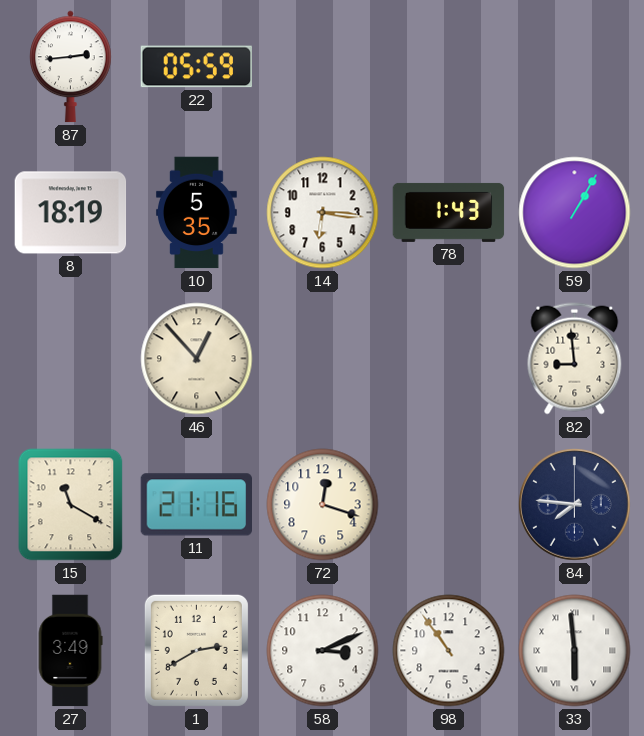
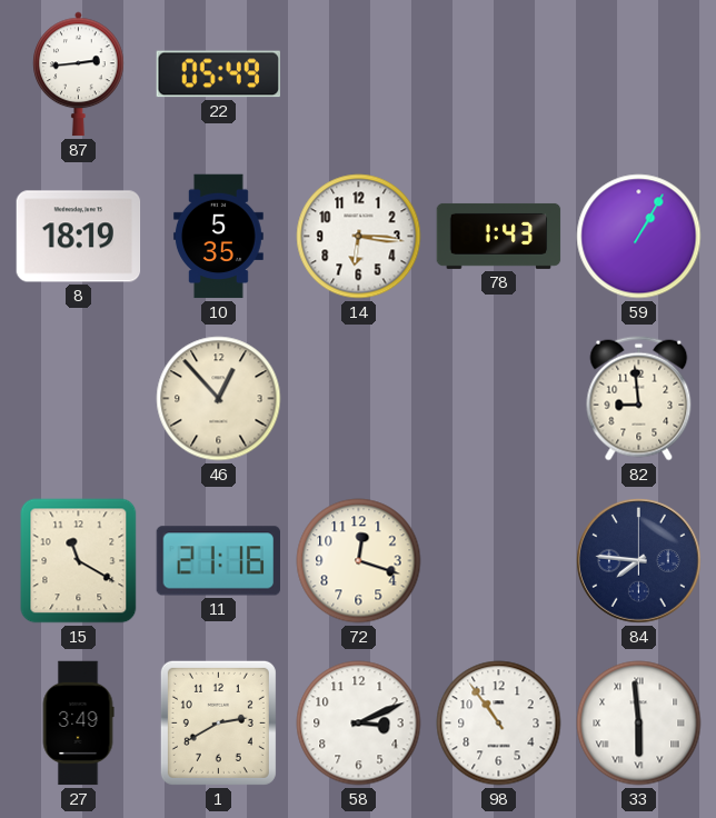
22: 05:59 -> 05:49
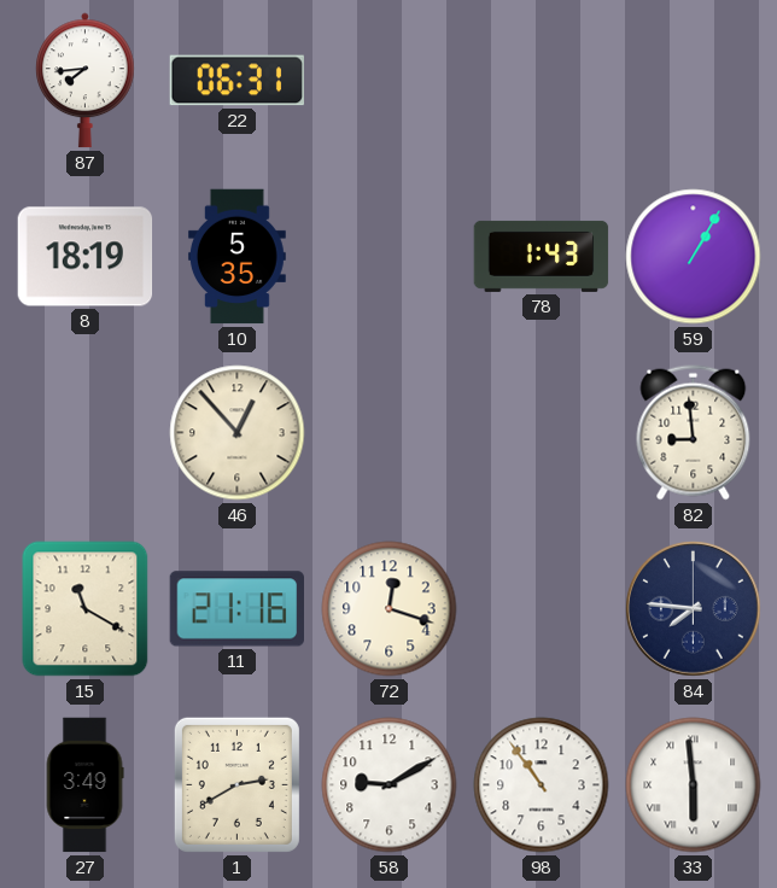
87: 2:44 -> 7:44
22: 05:49 -> 06:31
14: 6:16 -> none
58: 3:11 -> 9:10
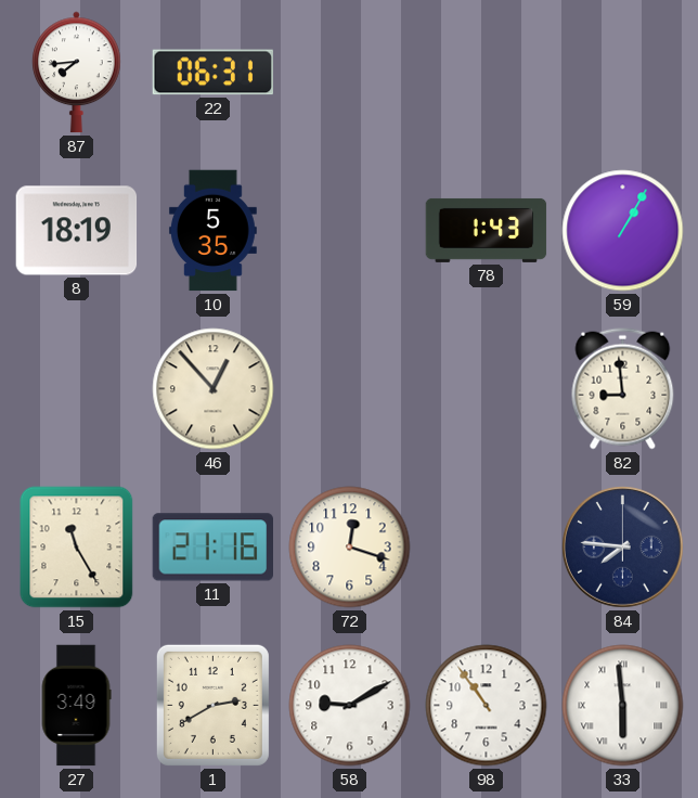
15: 11:20 -> 11:25
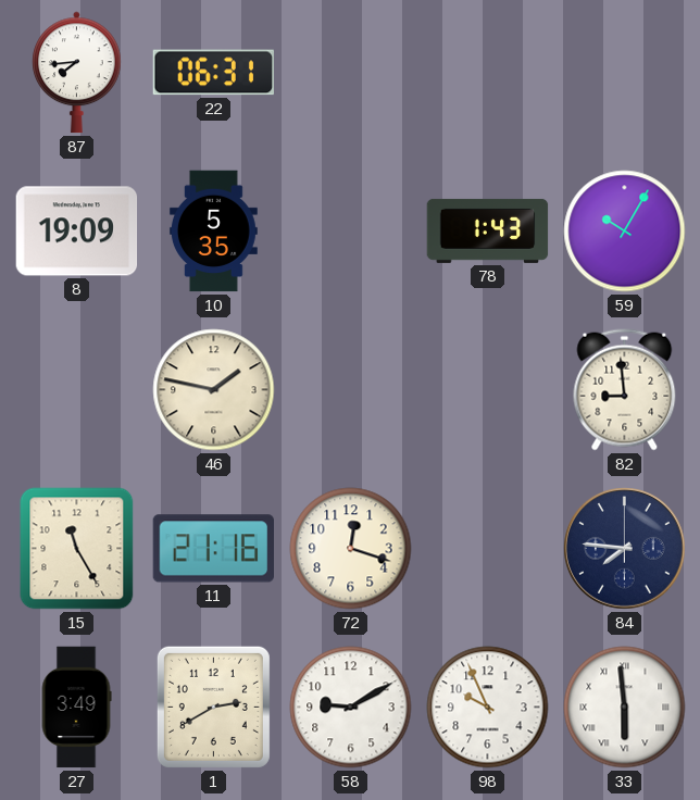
8: 18:19 -> 19:09
59: 1:05 -> 10:05
46: 12:53 -> 1:47
98: 10:54 -> 9:56
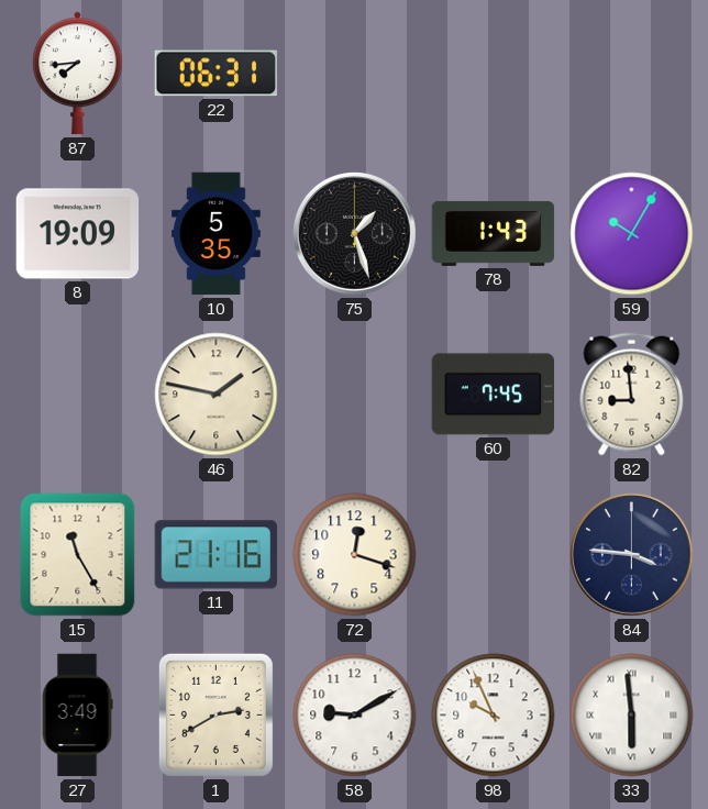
75: none -> 1:27
60: none -> 7:45
84: 7:46 -> 3:46
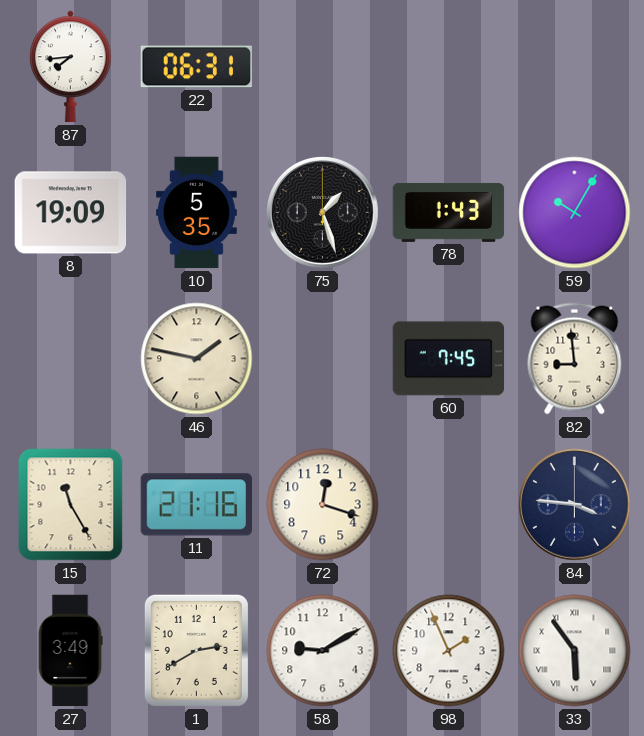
98: 9:56 -> 1:56
33: 5:59 -> 5:54
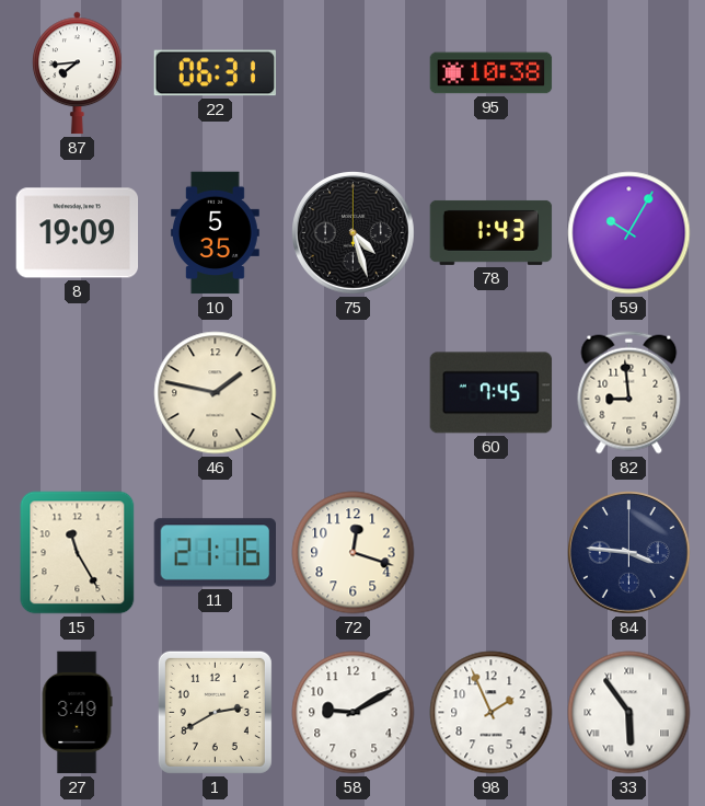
95: none -> 10:38
75: 1:27 -> 4:27
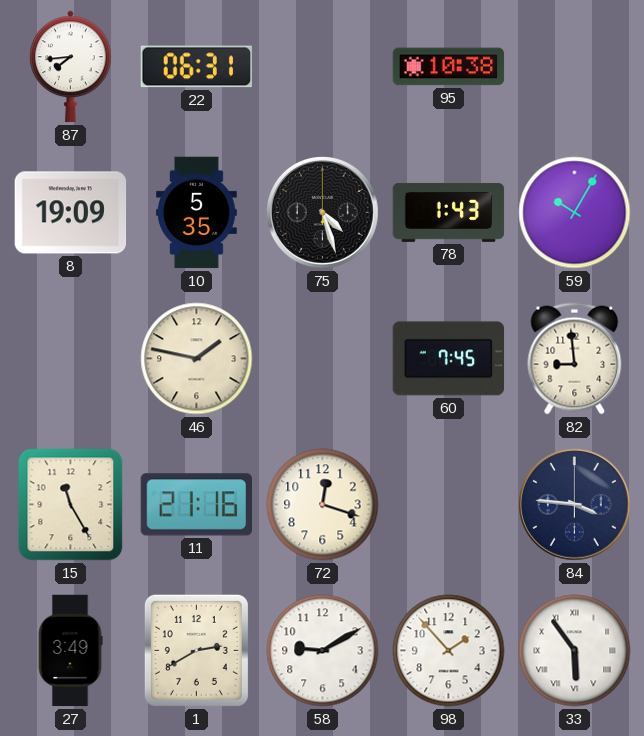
98: 1:56 -> 1:53
